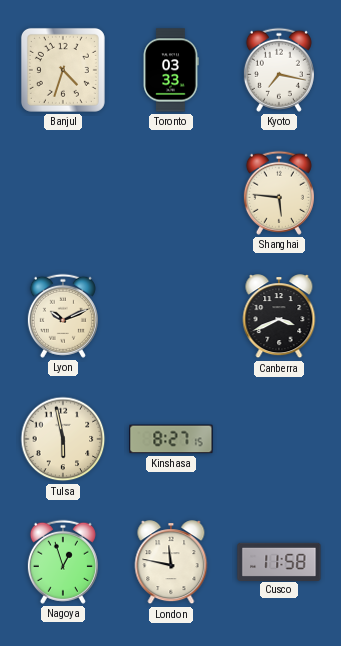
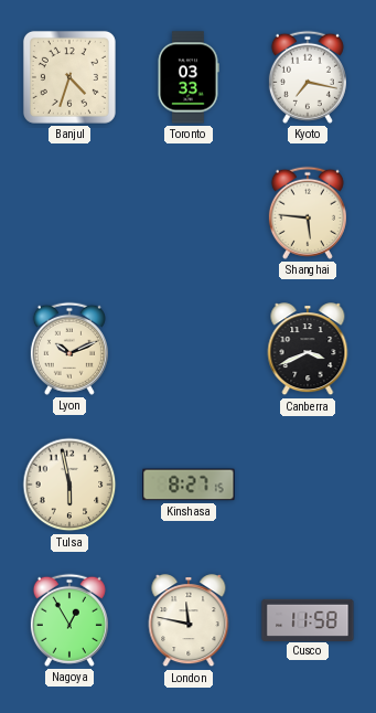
Nagoya: 12:57 -> 12:55
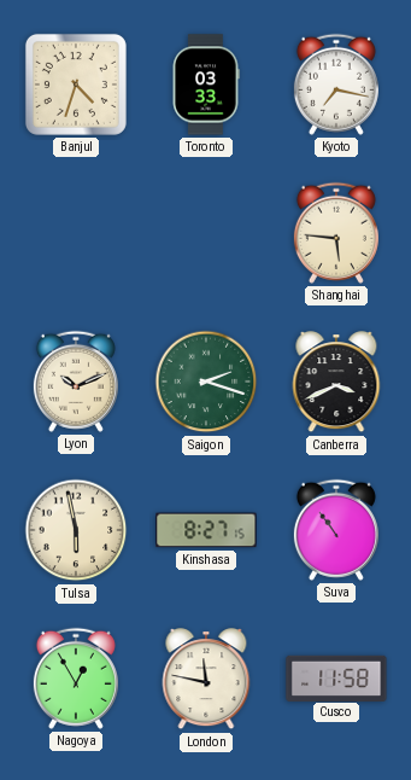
Saigon: none -> 2:18
Suva: none -> 10:54
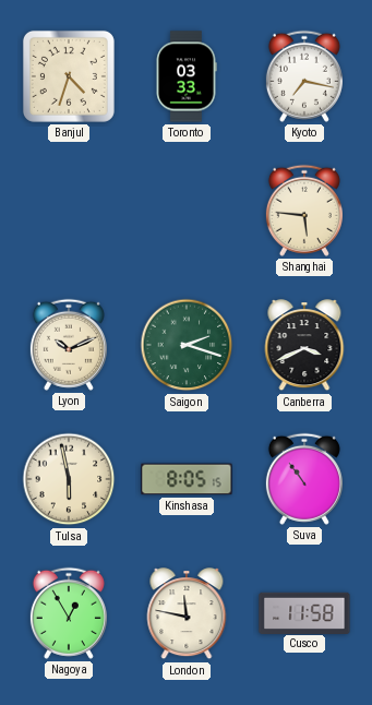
Kinshasa: 8:27 -> 8:05
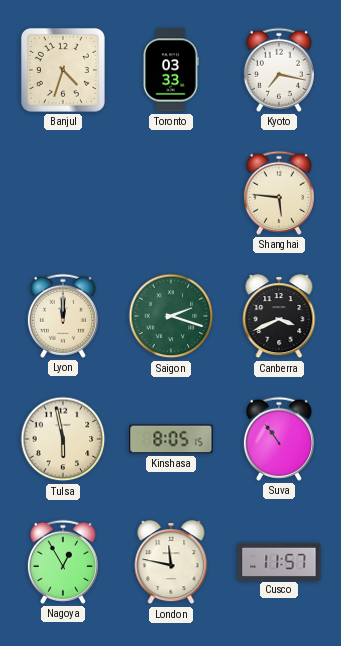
Lyon: 10:11 -> 12:00
Cusco: 11:58 -> 11:57
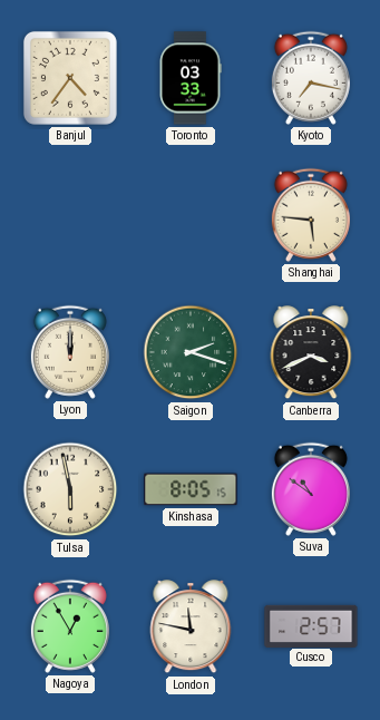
Banjul: 4:33 -> 4:36
Suva: 10:54 -> 10:51
Cusco: 11:57 -> 2:57
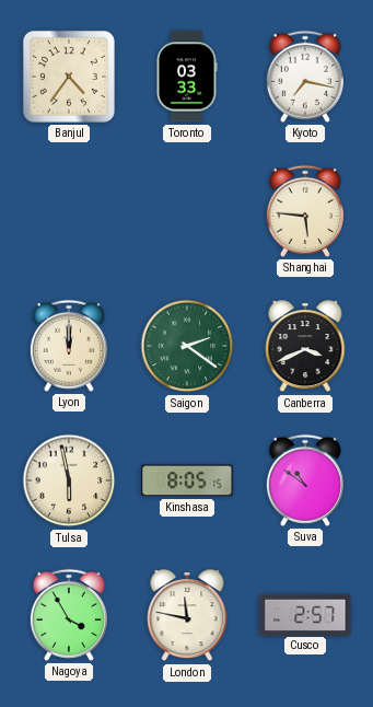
Saigon: 2:18 -> 2:21
Nagoya: 12:55 -> 3:55
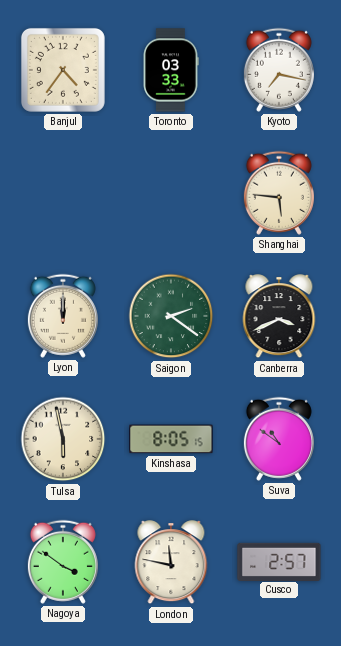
Nagoya: 3:55 -> 3:51
